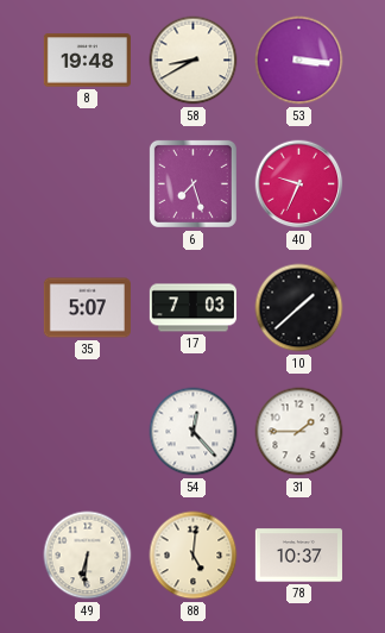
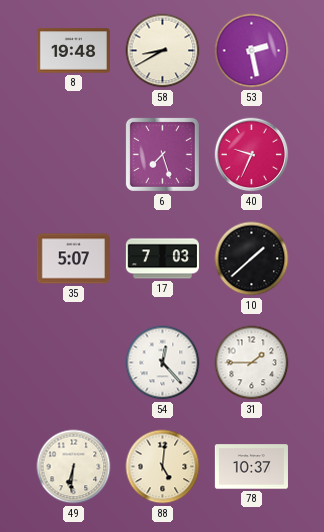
53: 3:16 -> 2:28
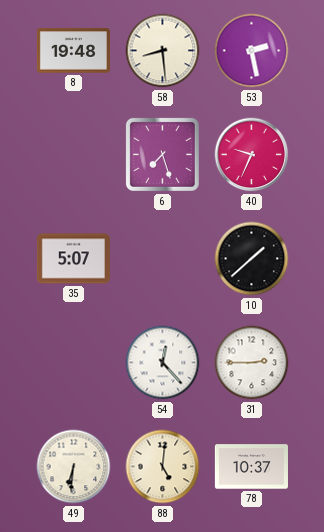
58: 8:40 -> 8:29
17: 7:03 -> none
31: 1:45 -> 2:45
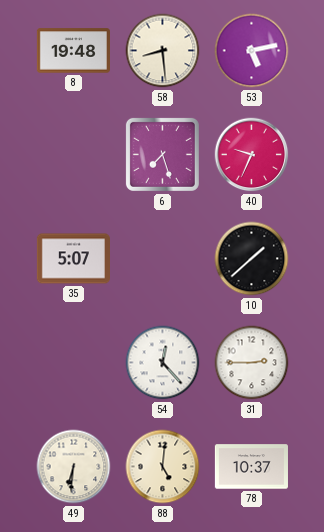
53: 2:28 -> 5:13
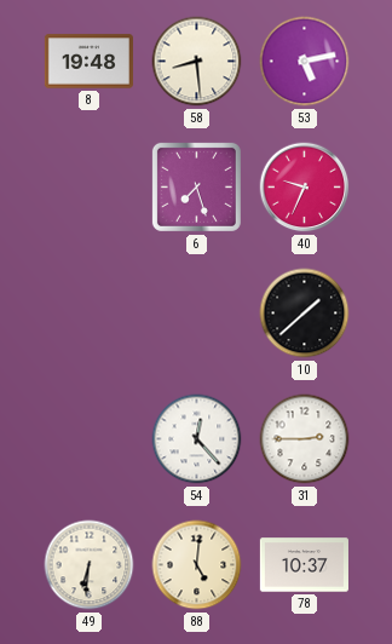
35: 5:07 -> none
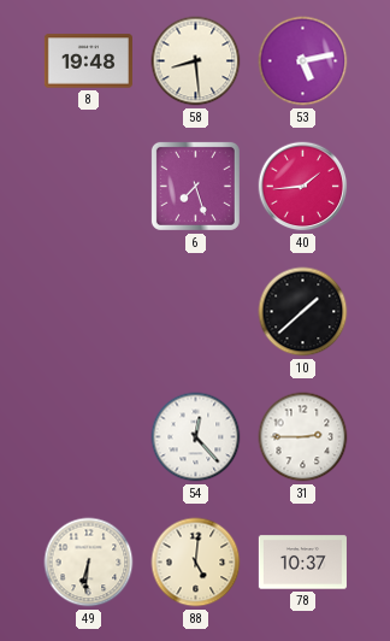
40: 9:34 -> 1:44
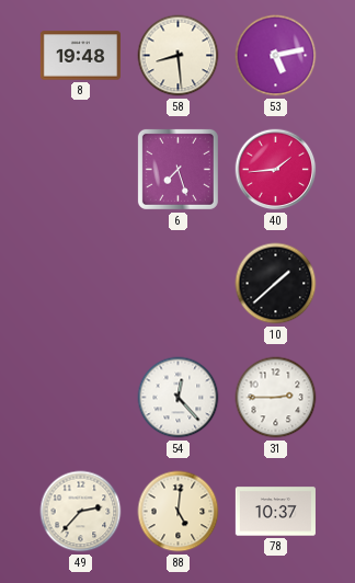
49: 6:31 -> 2:37
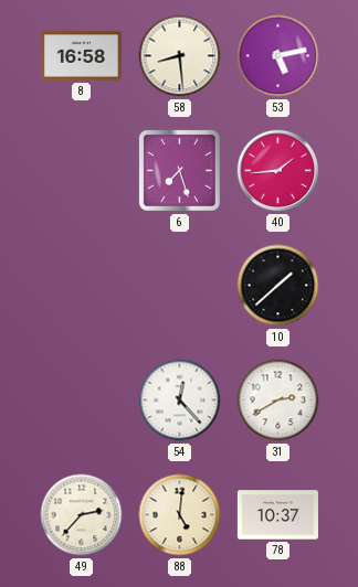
8: 19:48 -> 16:58
31: 2:45 -> 2:40
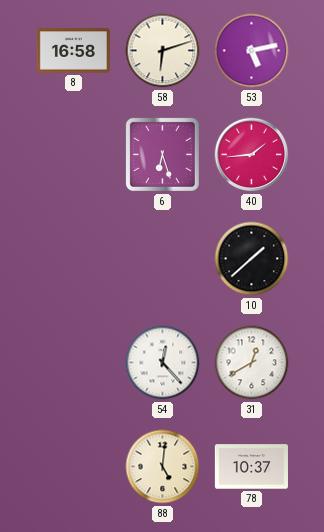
58: 8:29 -> 6:12
6: 7:27 -> 6:27
31: 2:40 -> 12:40
49: 2:37 -> none
